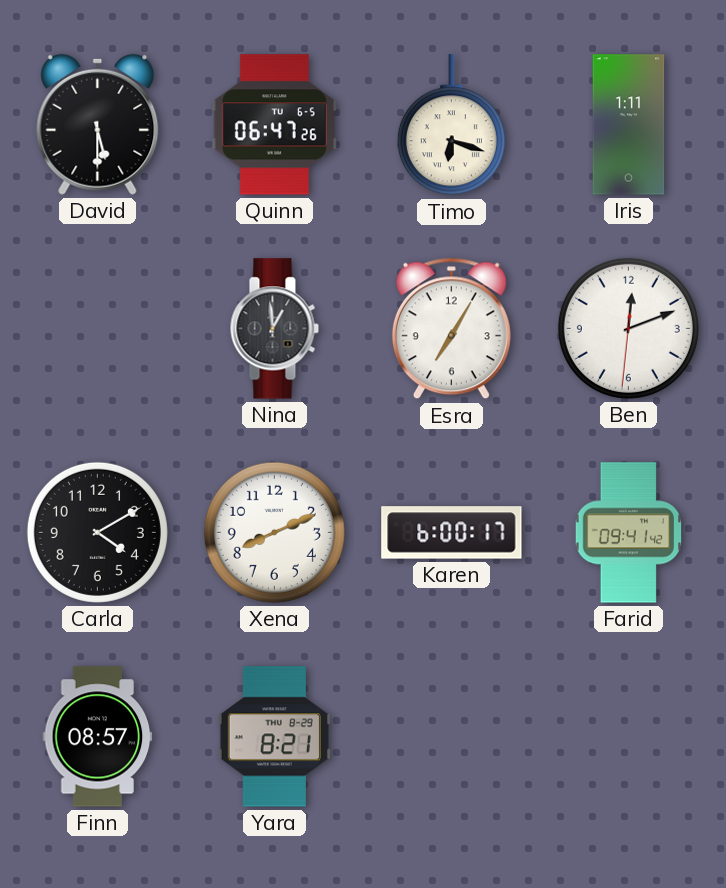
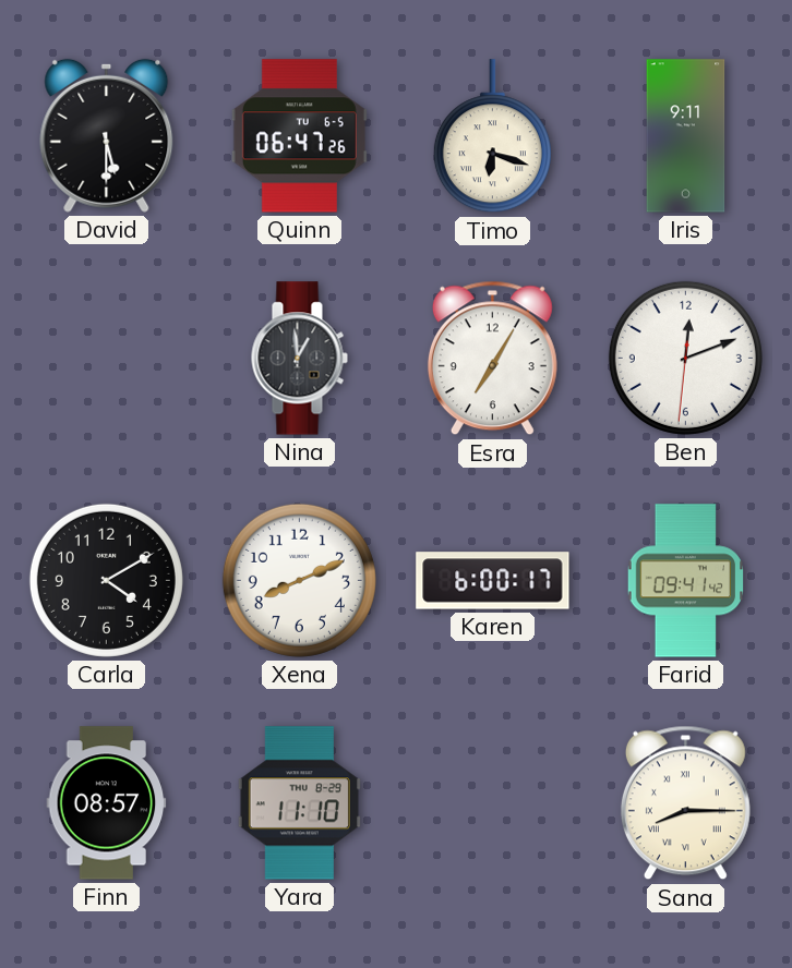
Iris: 1:11 -> 9:11
Yara: 8:21 -> 11:10
Sana: none -> 8:15
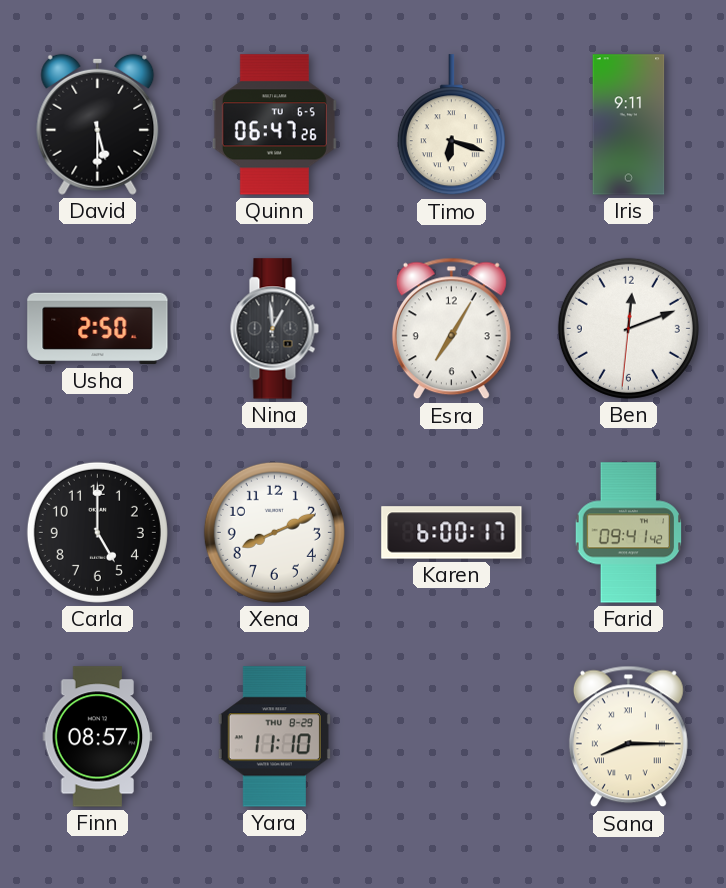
Usha: none -> 2:50
Carla: 4:10 -> 5:00
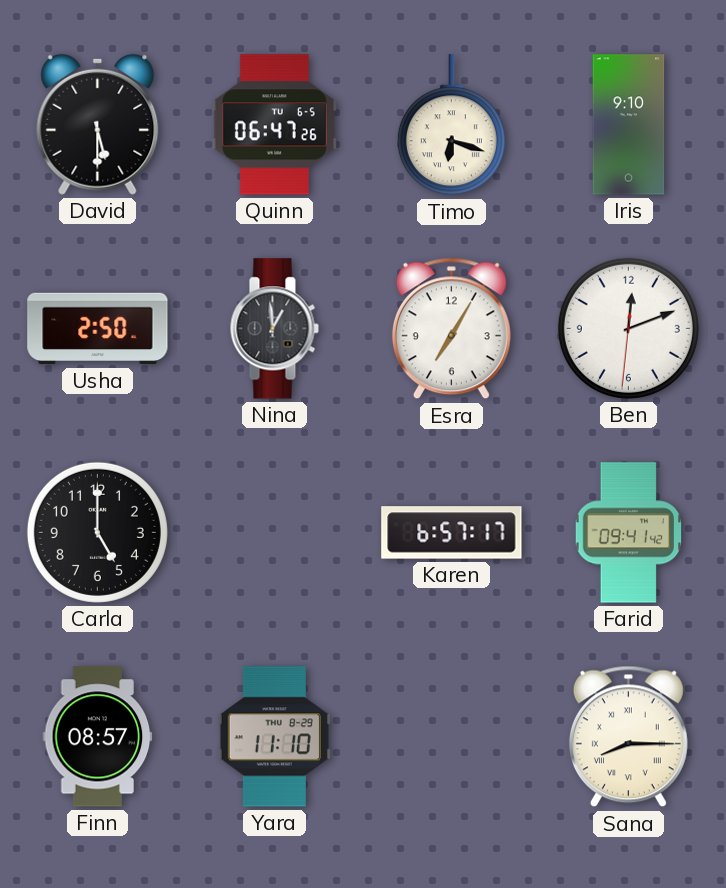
Iris: 9:11 -> 9:10
Xena: 8:11 -> none
Karen: 6:00 -> 6:57
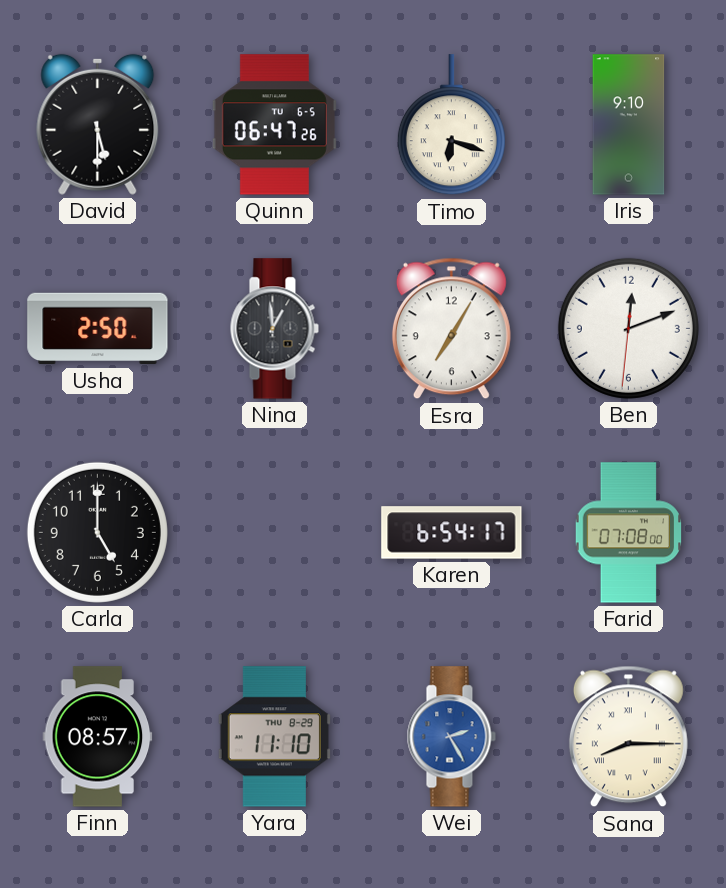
Karen: 6:57 -> 6:54
Farid: 09:41 -> 07:08
Wei: none -> 2:25
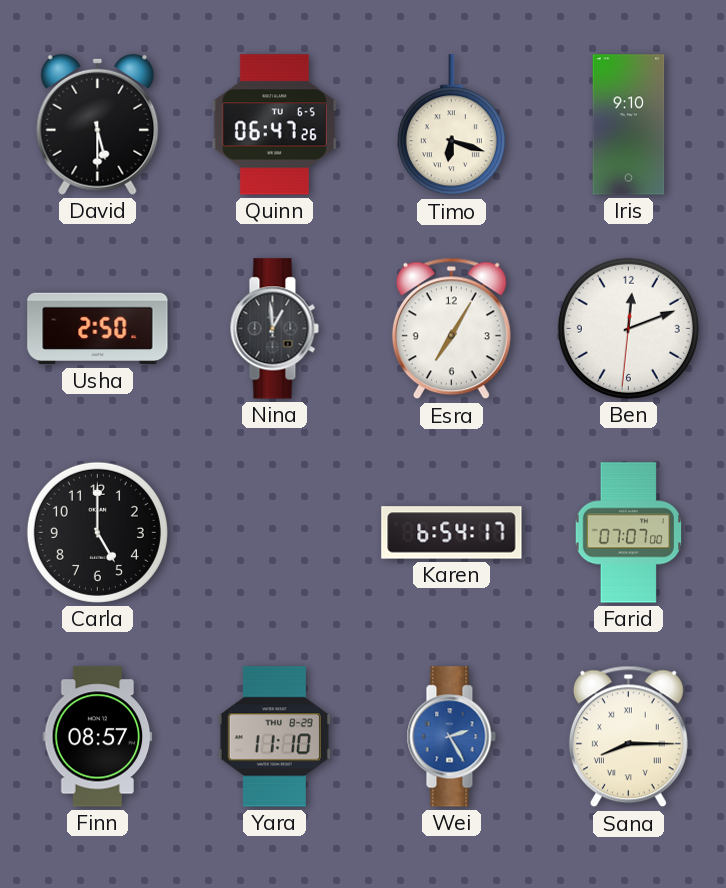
Farid: 07:08 -> 07:07
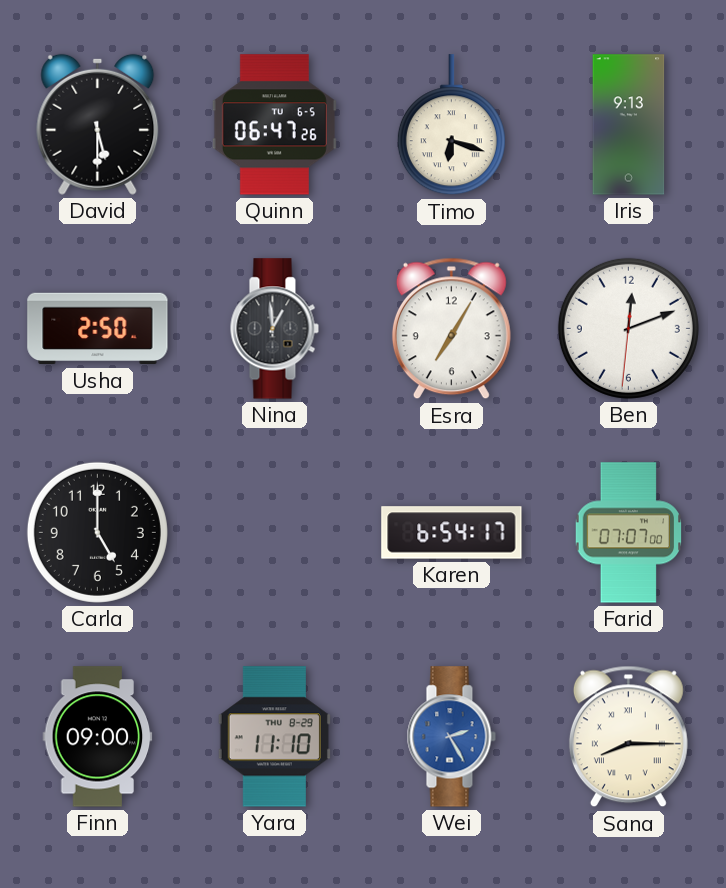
Iris: 9:10 -> 9:13
Finn: 08:57 -> 09:00
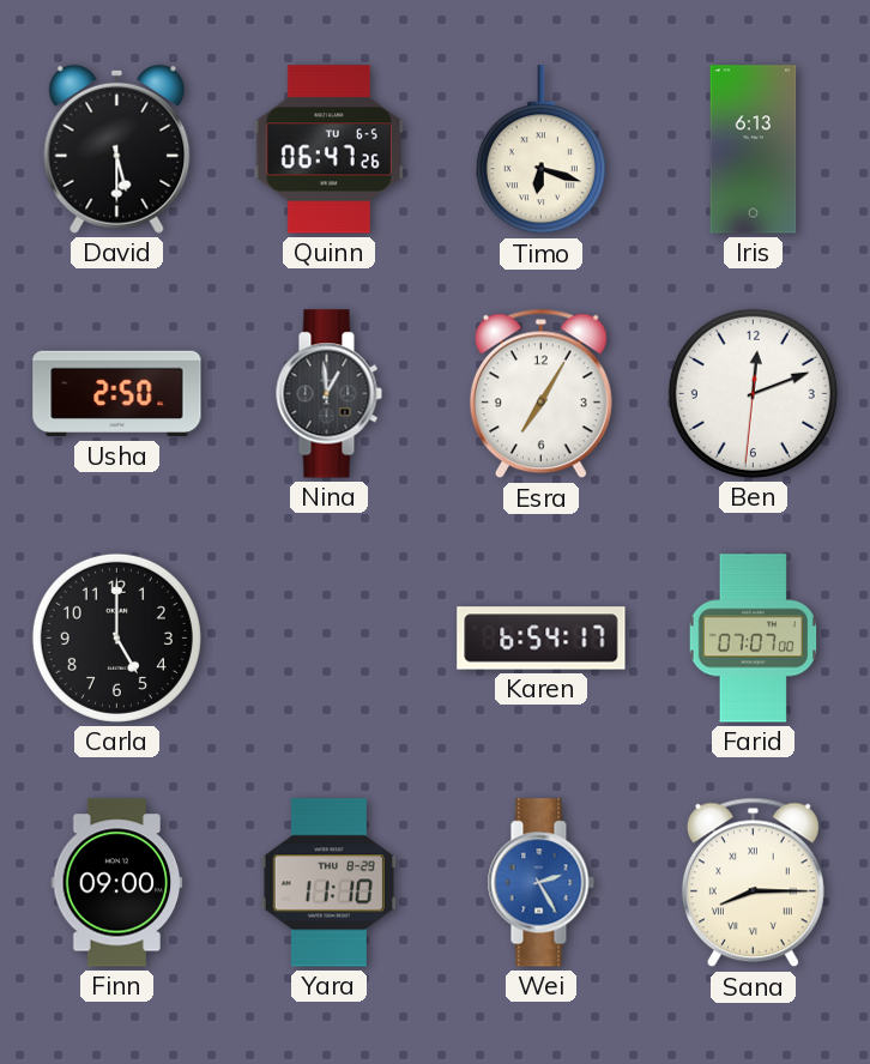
Iris: 9:13 -> 6:13
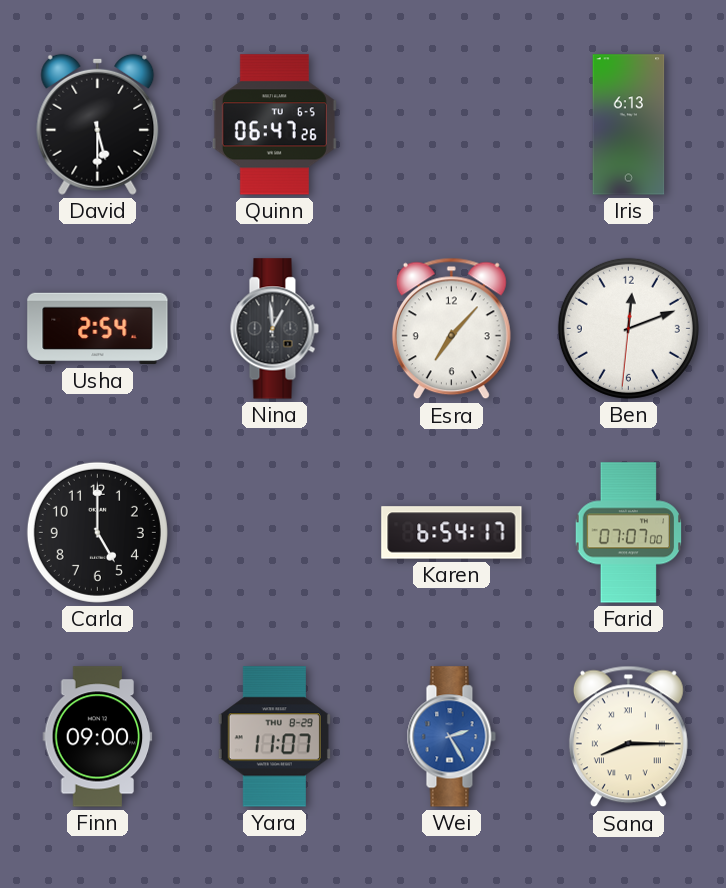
Timo: 6:18 -> none
Usha: 2:50 -> 2:54
Esra: 7:05 -> 7:07
Yara: 11:10 -> 11:07
